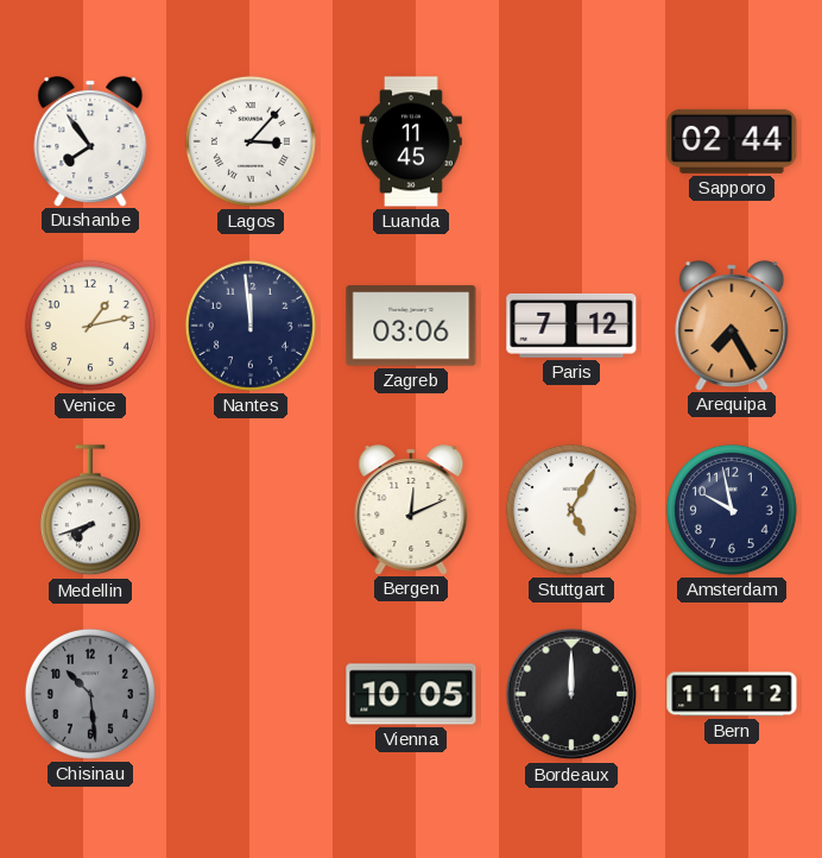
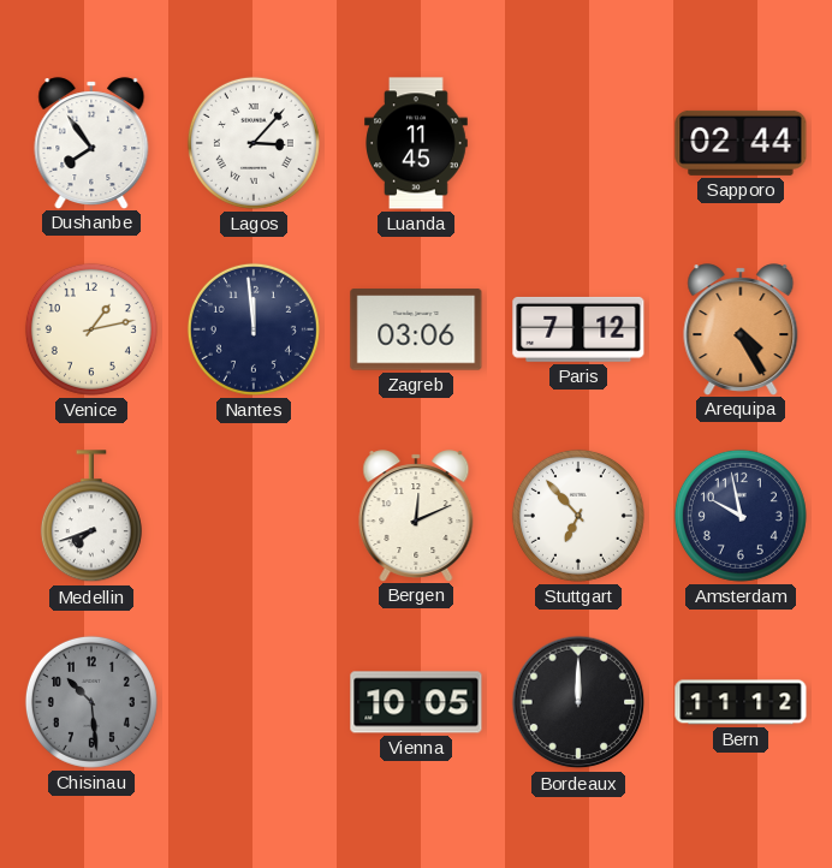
Arequipa: 7:25 -> 4:25
Stuttgart: 5:05 -> 6:53
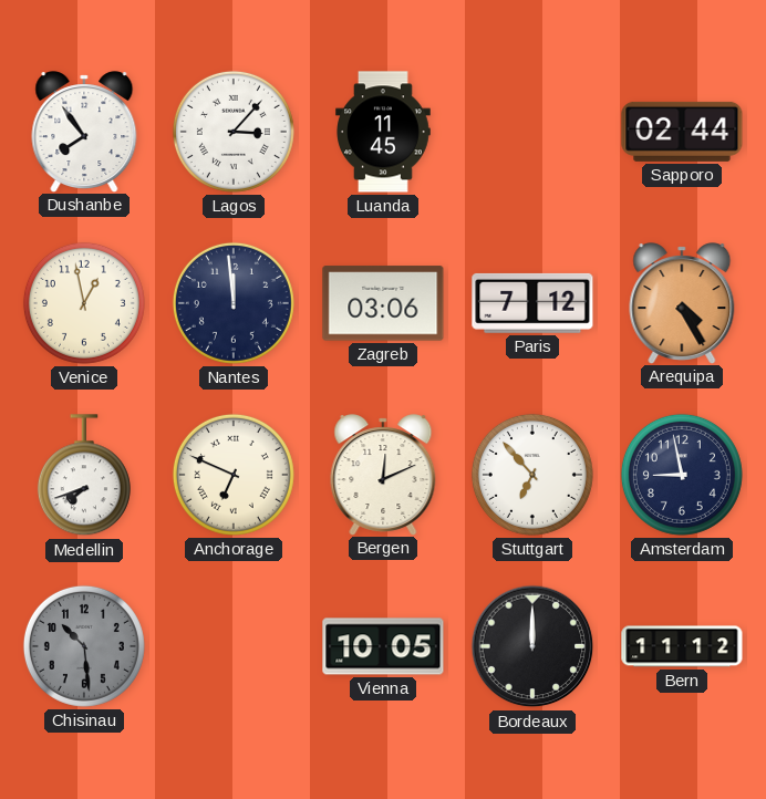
Venice: 1:13 -> 12:58
Anchorage: none -> 6:49
Amsterdam: 9:58 -> 8:58
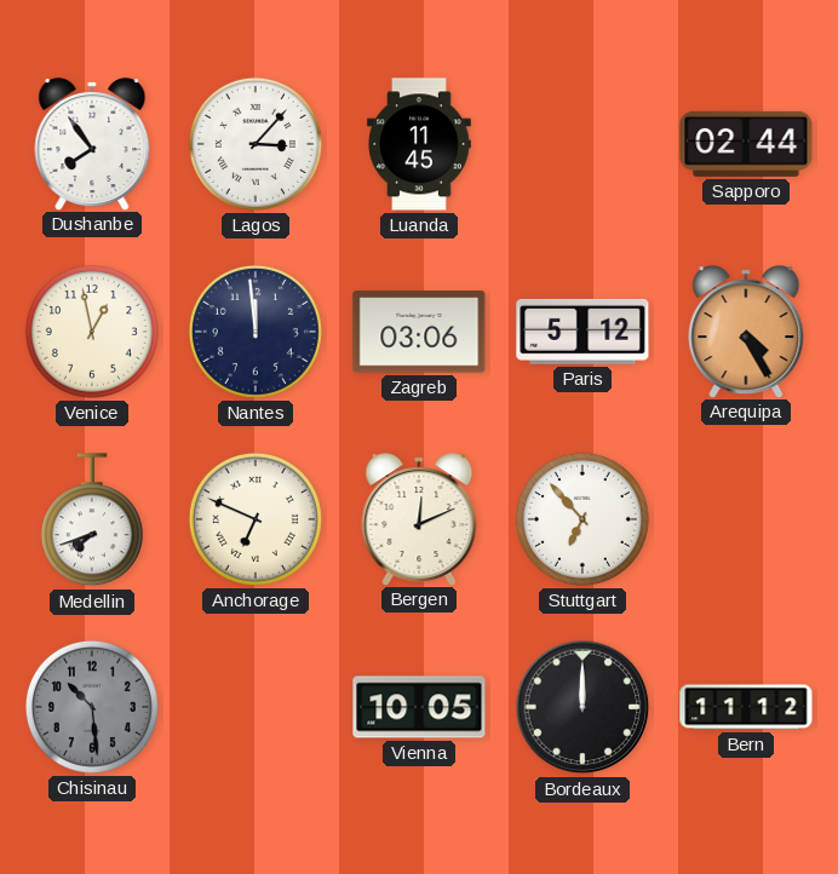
Paris: 7:12 -> 5:12
Amsterdam: 8:58 -> none
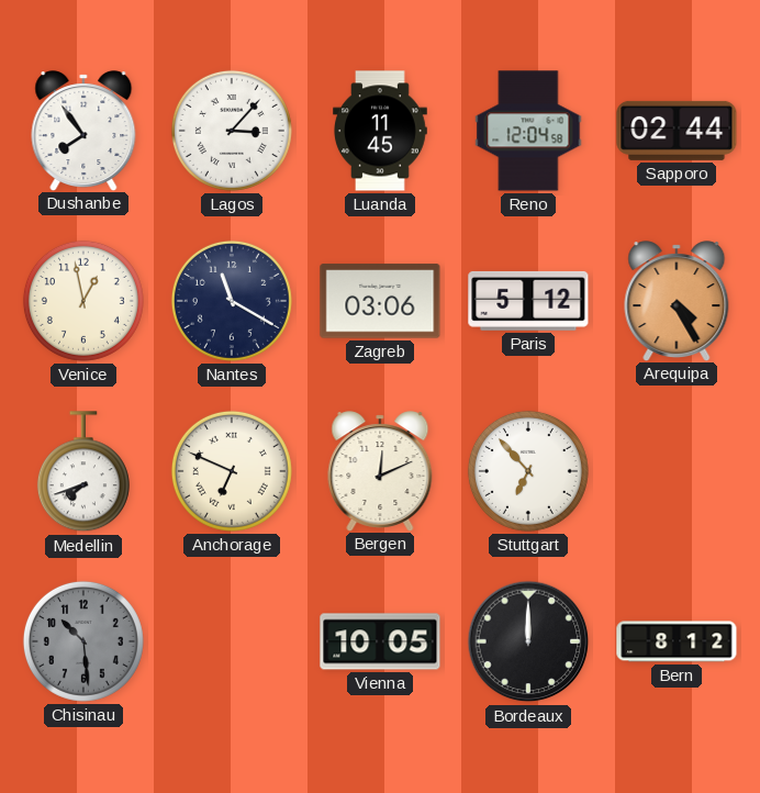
Reno: none -> 12:04
Nantes: 11:59 -> 11:20
Bern: 11:12 -> 8:12
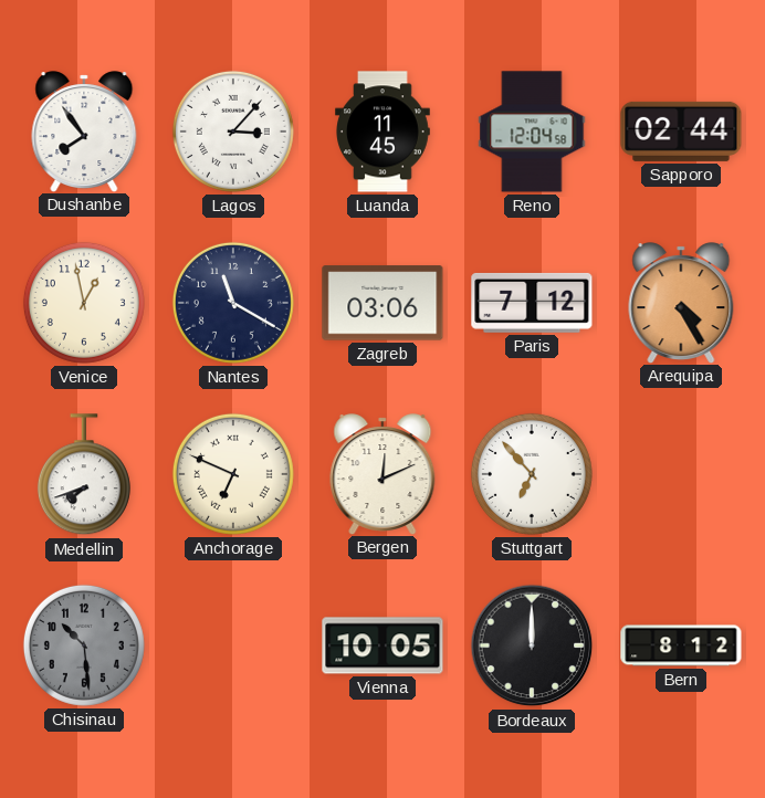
Paris: 5:12 -> 7:12
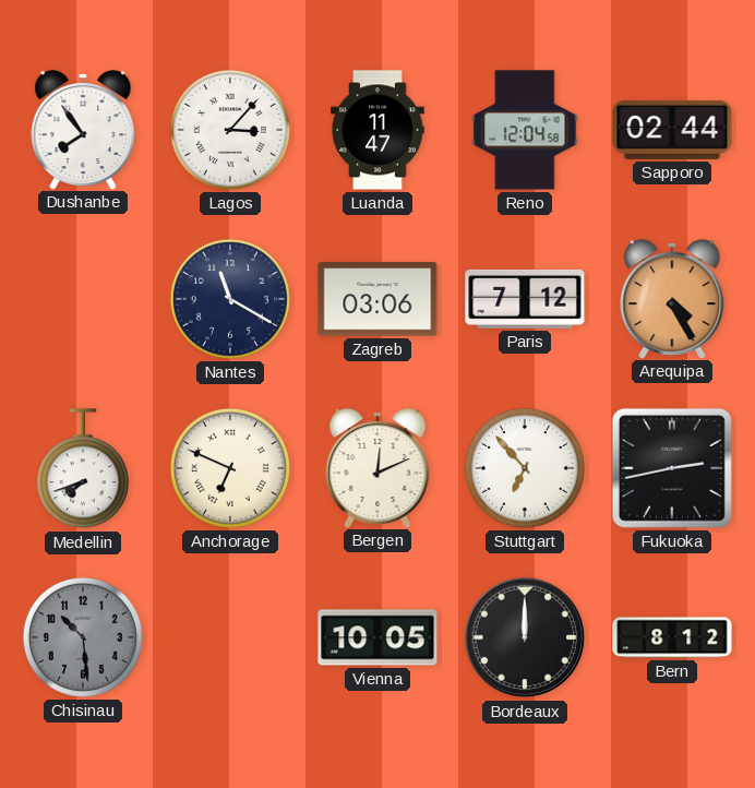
Luanda: 11:45 -> 11:47
Venice: 12:58 -> none
Fukuoka: none -> 2:43
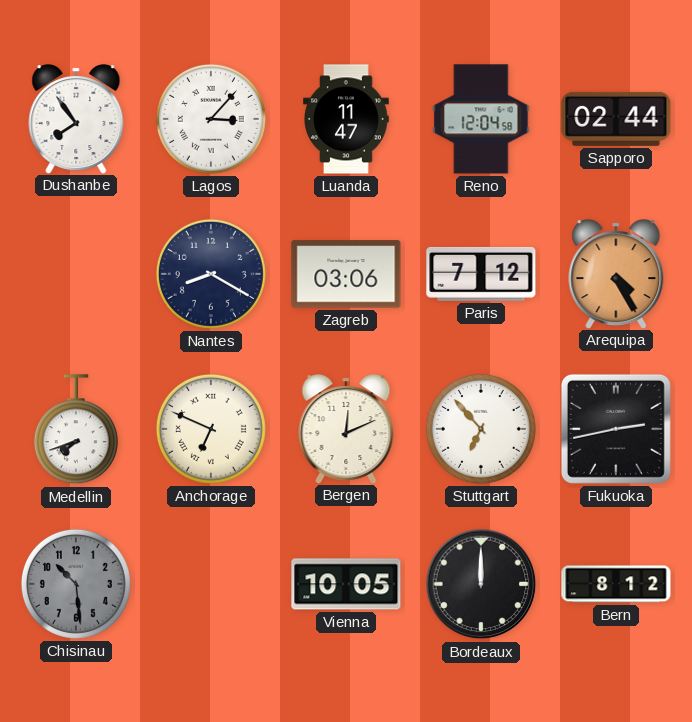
Nantes: 11:20 -> 8:20
